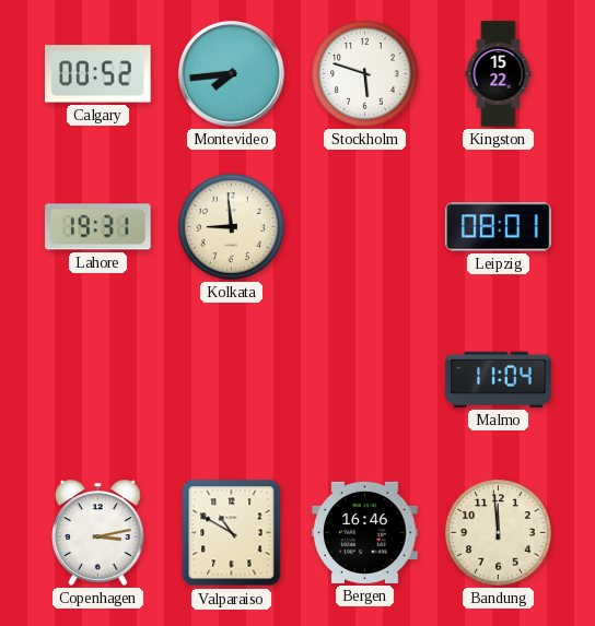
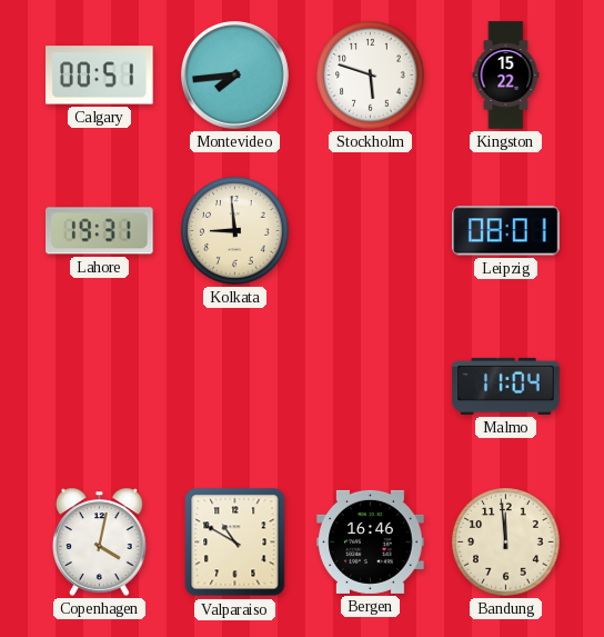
Calgary: 00:52 -> 00:51
Copenhagen: 3:13 -> 4:02
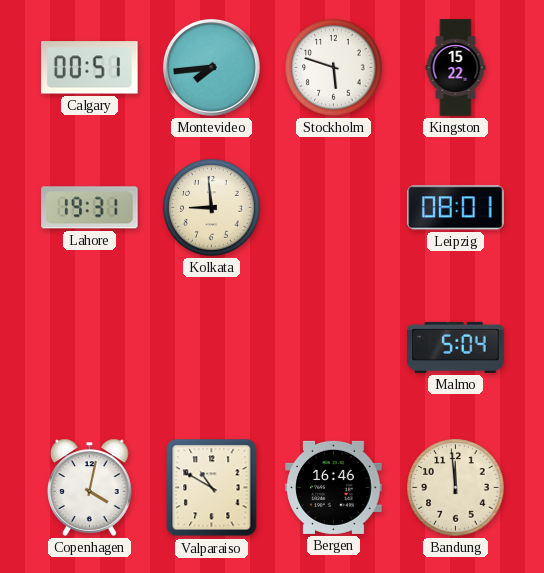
Malmo: 11:04 -> 5:04
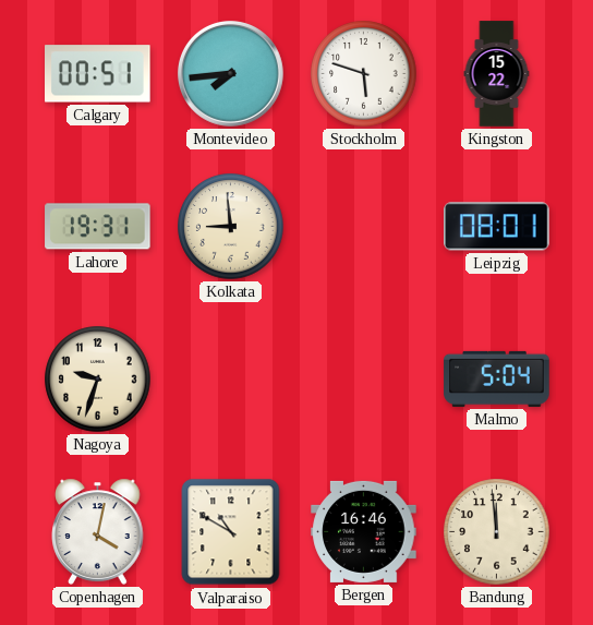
Nagoya: none -> 9:33
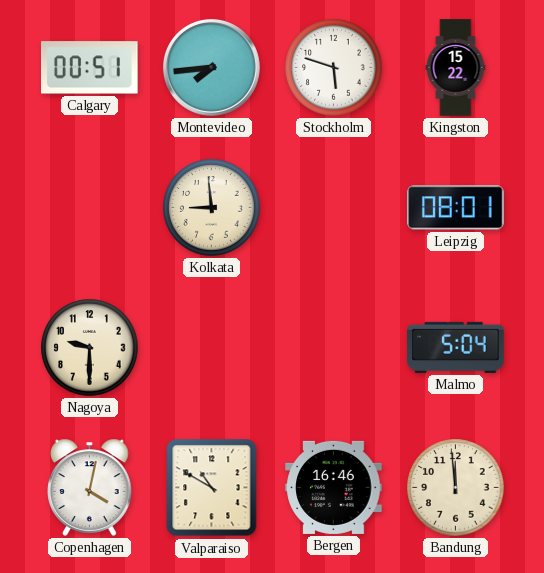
Lahore: 19:31 -> none
Nagoya: 9:33 -> 9:30
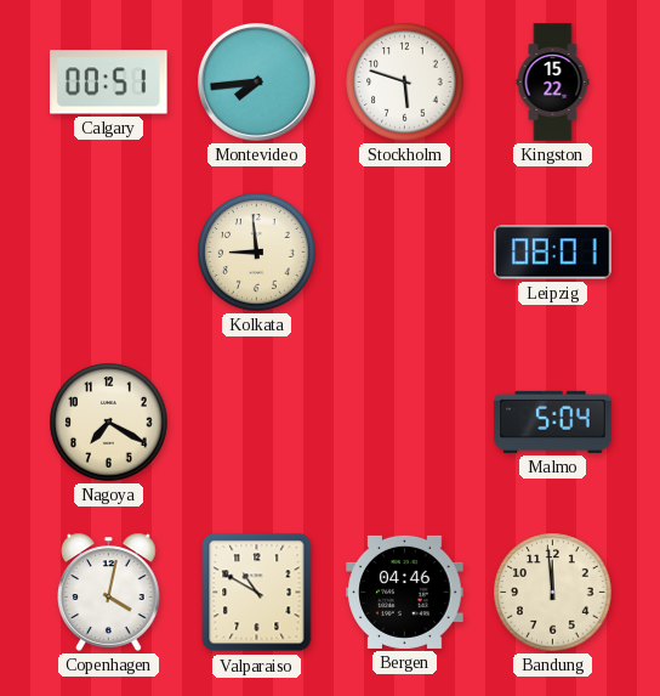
Nagoya: 9:30 -> 7:20
Bergen: 16:46 -> 04:46
